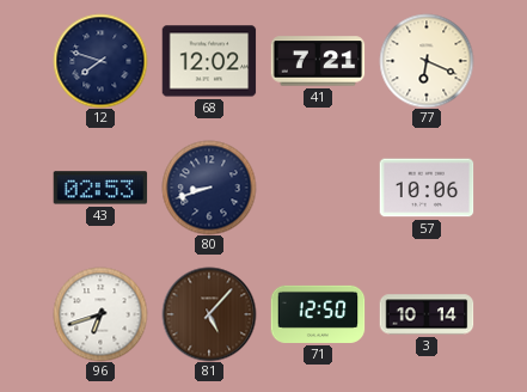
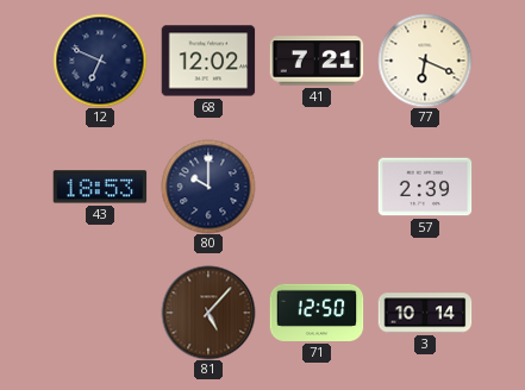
12: 7:48 -> 6:49
43: 02:53 -> 18:53
80: 8:42 -> 10:00
57: 10:06 -> 2:39
96: 6:42 -> none
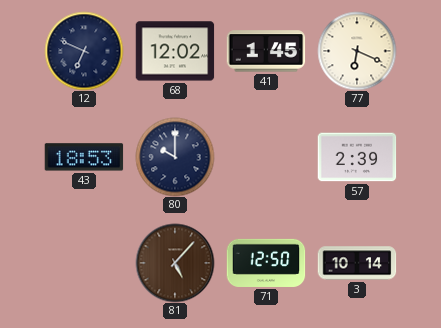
41: 7:21 -> 1:45
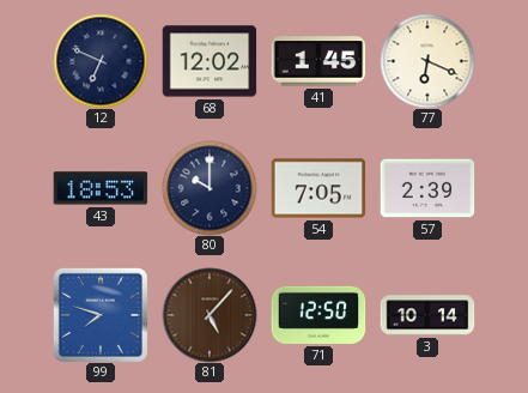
54: none -> 7:05
99: none -> 7:48
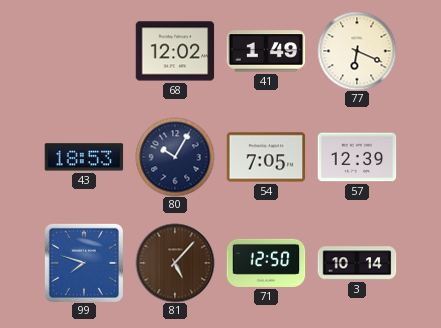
12: 6:49 -> none
41: 1:45 -> 1:49
80: 10:00 -> 10:05
57: 2:39 -> 12:39
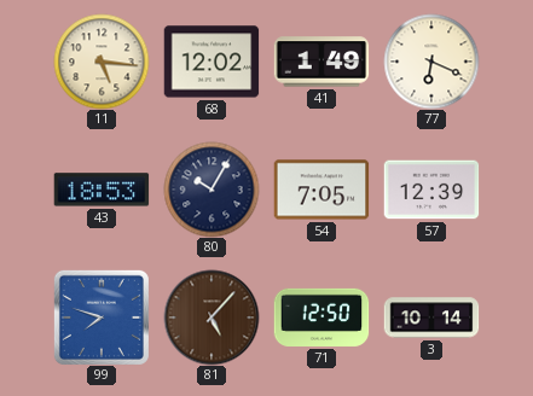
11: none -> 5:16
